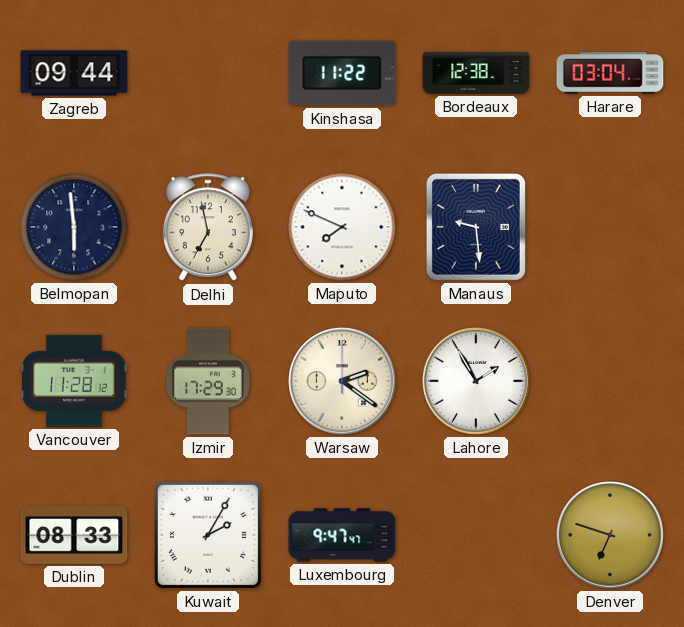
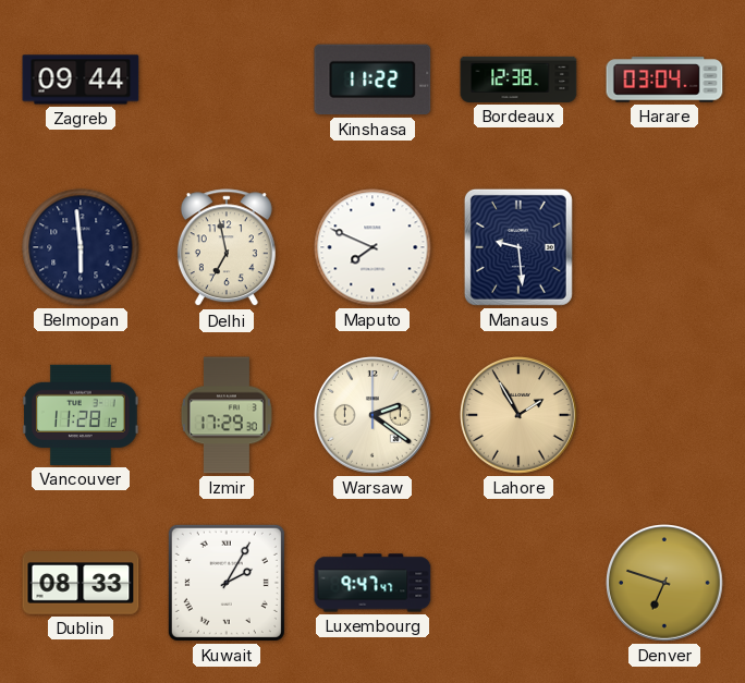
Lahore dial: white -> champagne
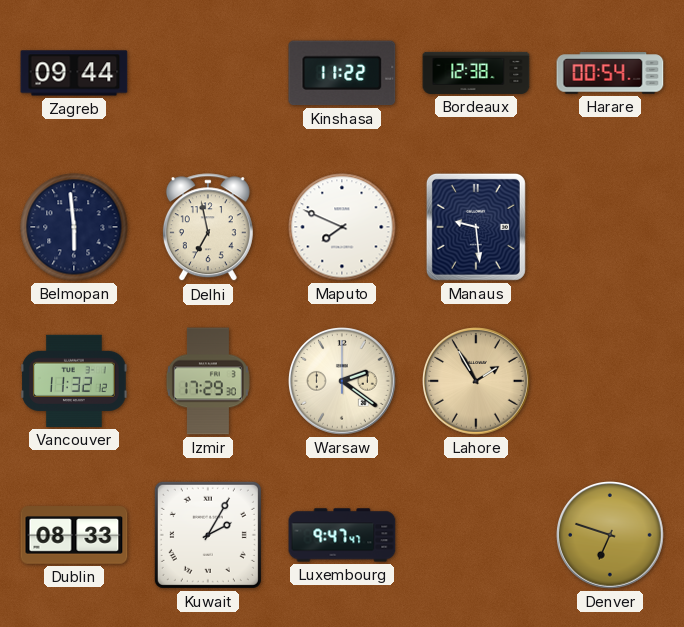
Harare: 03:04 -> 00:54
Vancouver: 11:28 -> 11:32
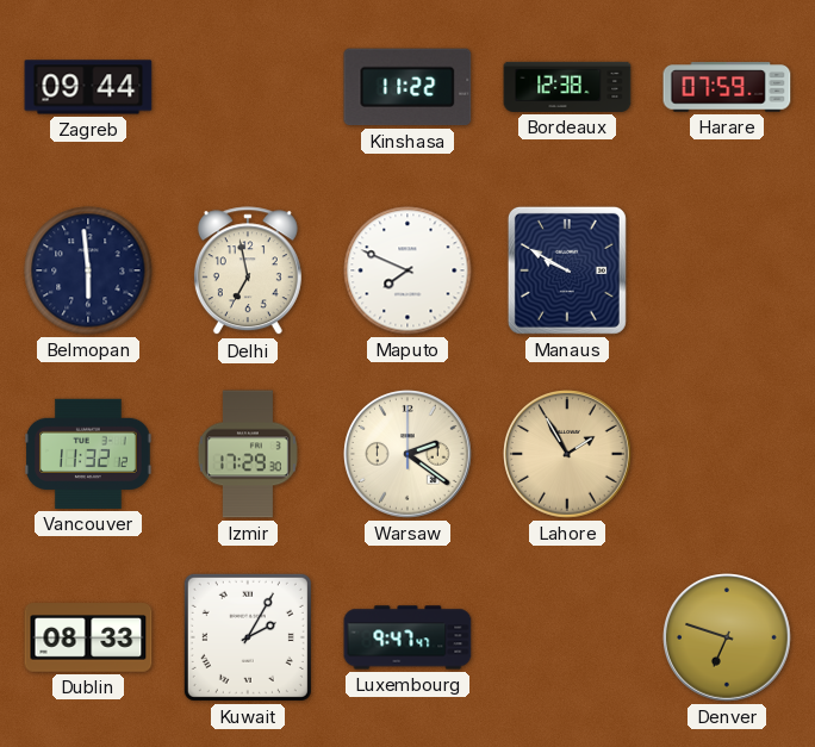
Harare: 00:54 -> 07:59
Manaus: 9:29 -> 9:50
